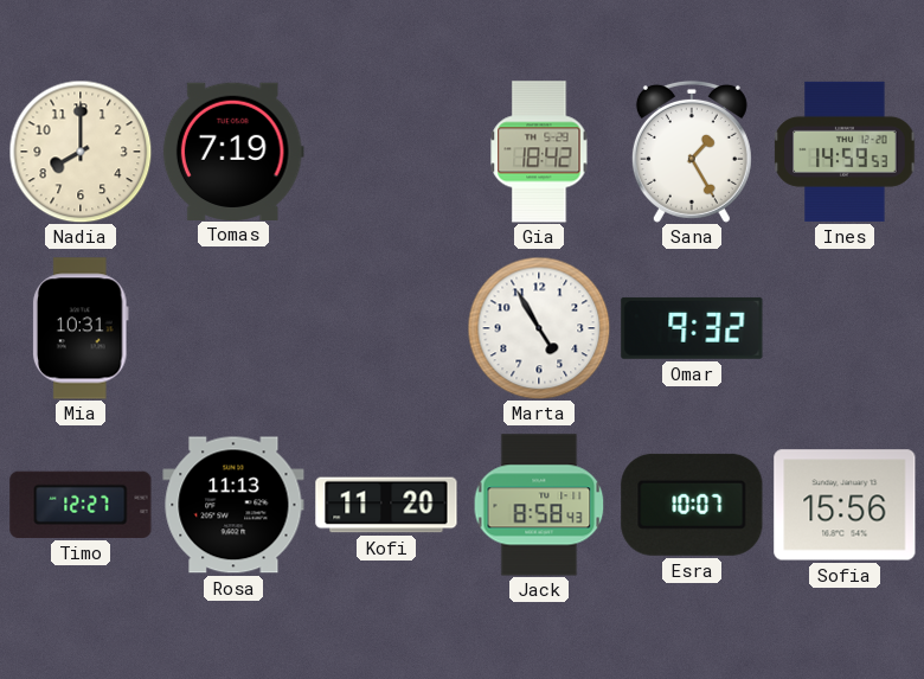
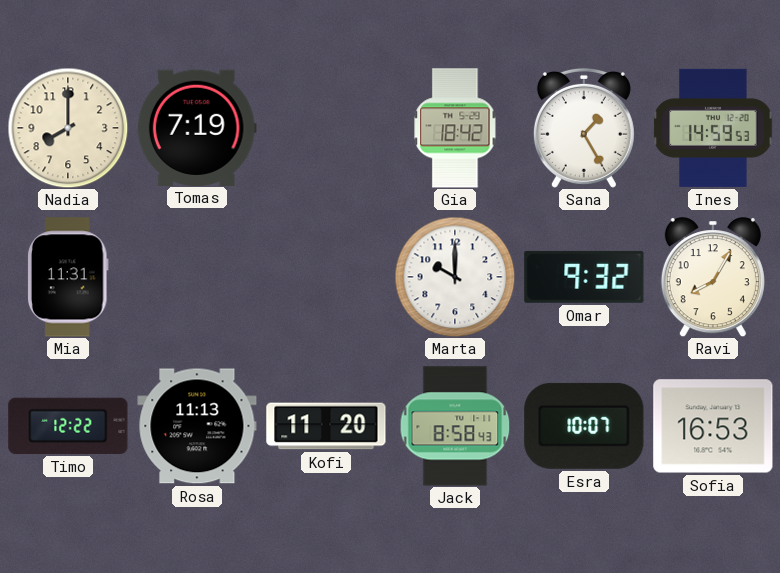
Mia: 10:31 -> 11:31
Marta: 4:55 -> 10:00
Ravi: none -> 8:05
Timo: 12:27 -> 12:22
Sofia: 15:56 -> 16:53
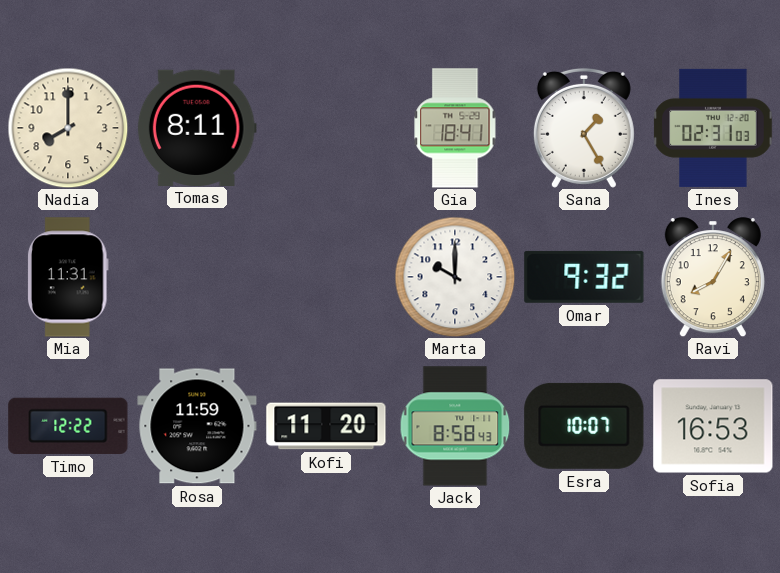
Tomas: 7:19 -> 8:11
Gia: 18:42 -> 18:41
Ines: 14:59 -> 02:31
Rosa: 11:13 -> 11:59
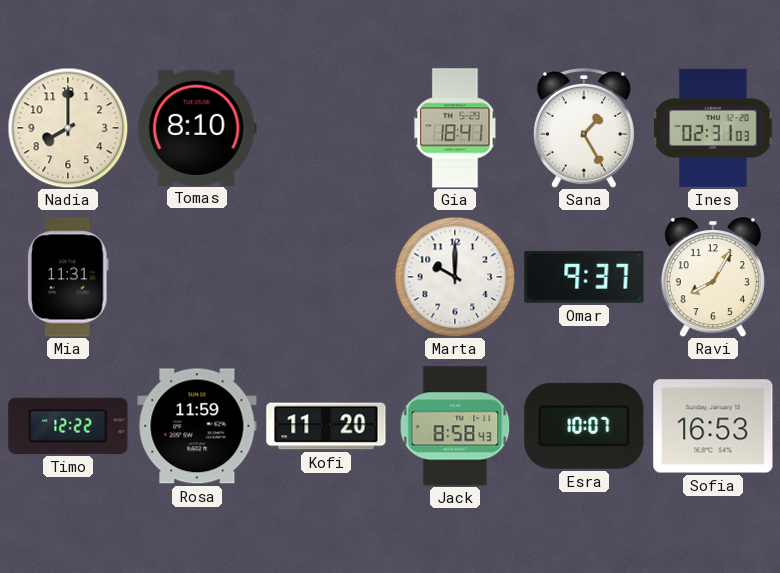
Tomas: 8:11 -> 8:10
Omar: 9:32 -> 9:37
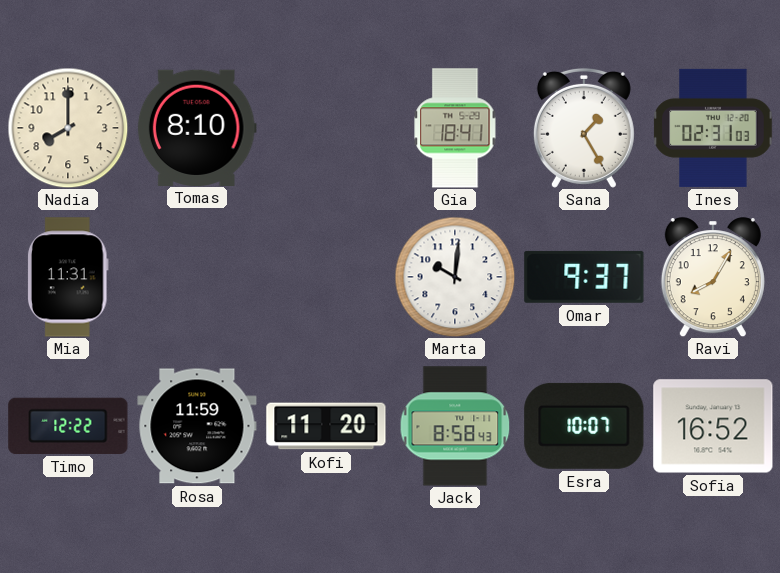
Marta: 10:00 -> 10:01
Sofia: 16:53 -> 16:52
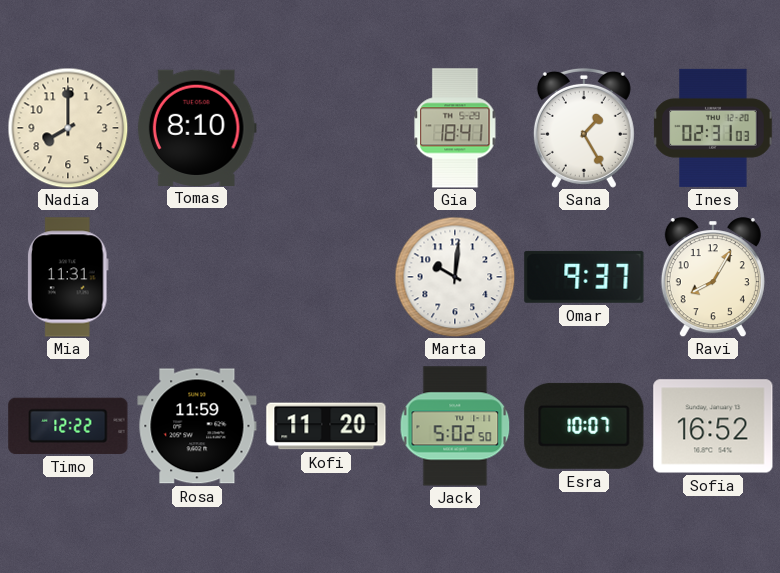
Jack: 8:58 -> 5:02
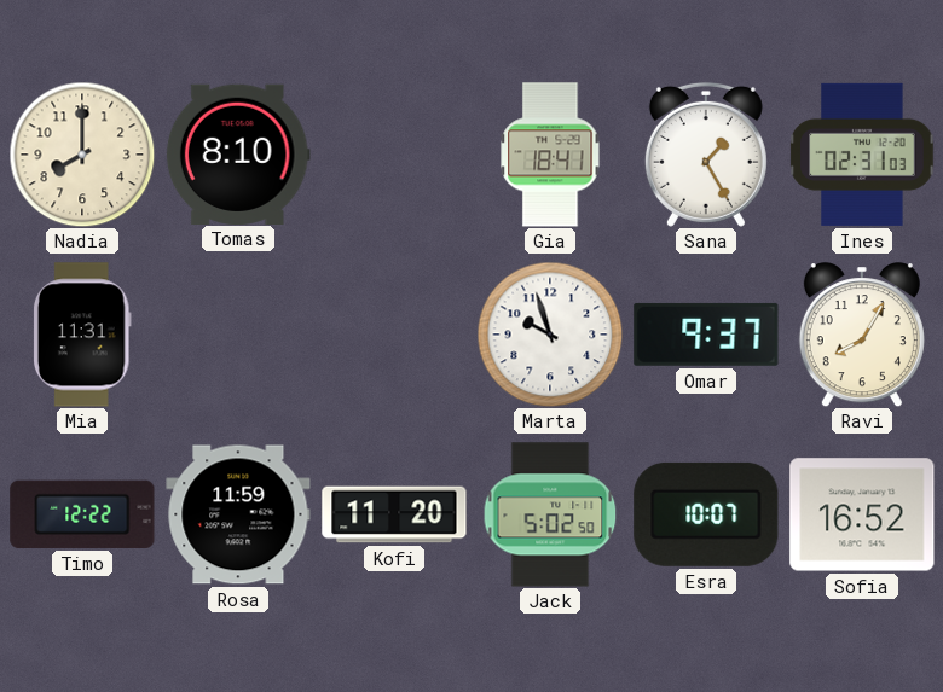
Marta: 10:01 -> 9:57
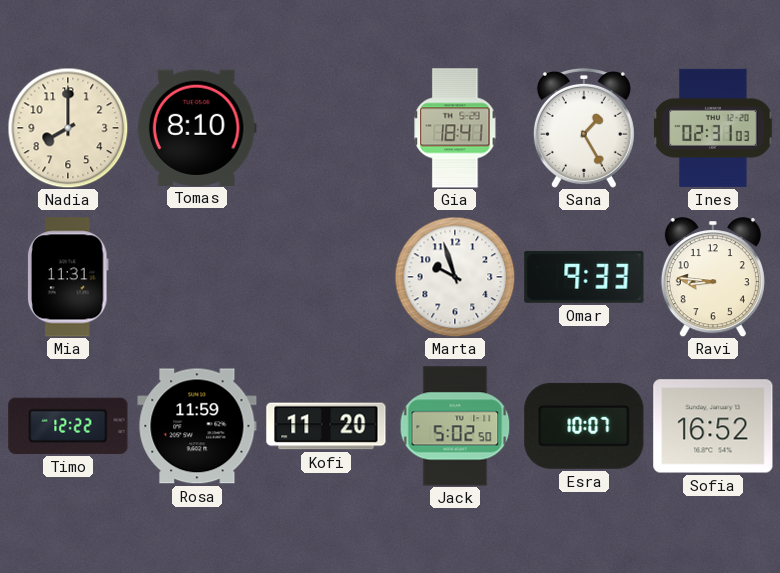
Omar: 9:37 -> 9:33
Ravi: 8:05 -> 8:46
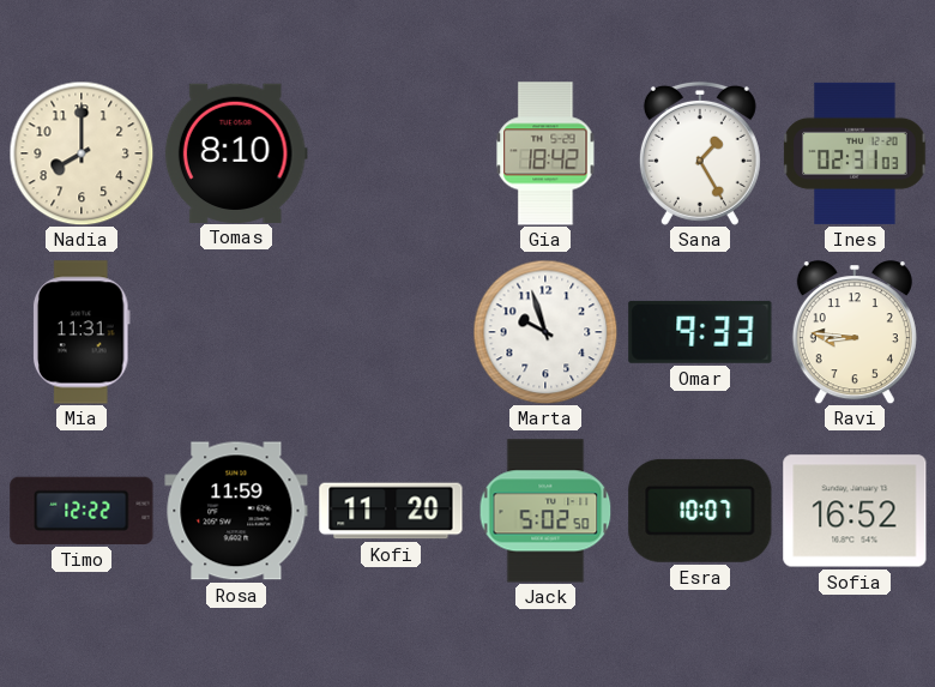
Gia: 18:41 -> 18:42
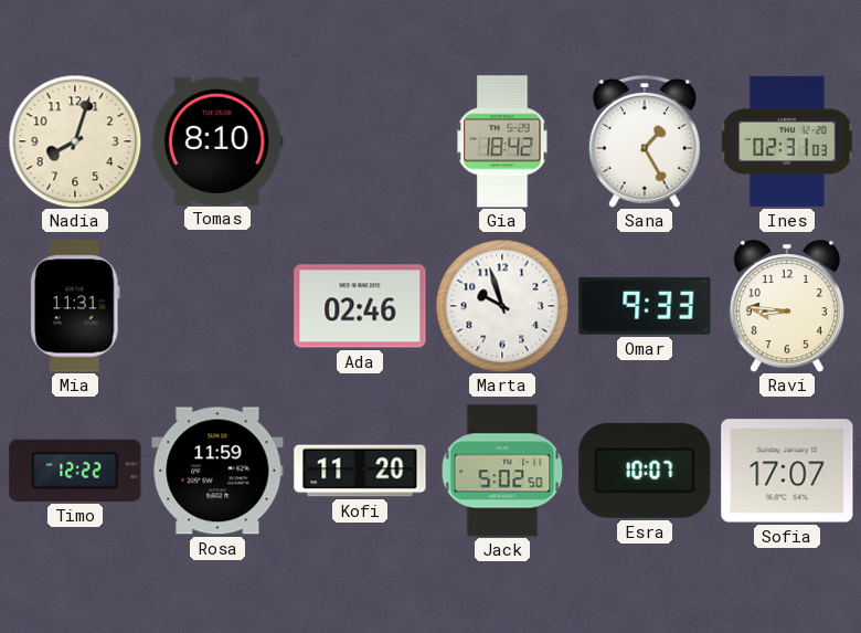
Nadia: 8:00 -> 8:03
Ada: none -> 02:46
Sofia: 16:52 -> 17:07
